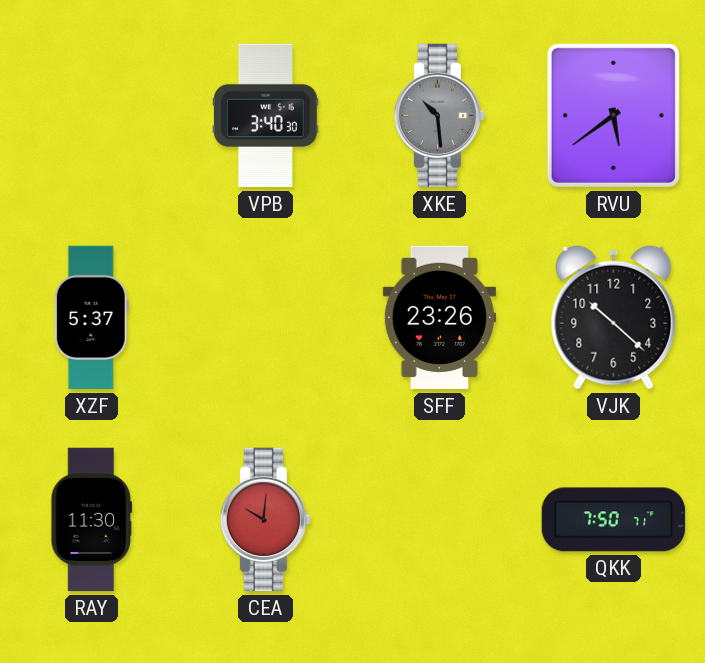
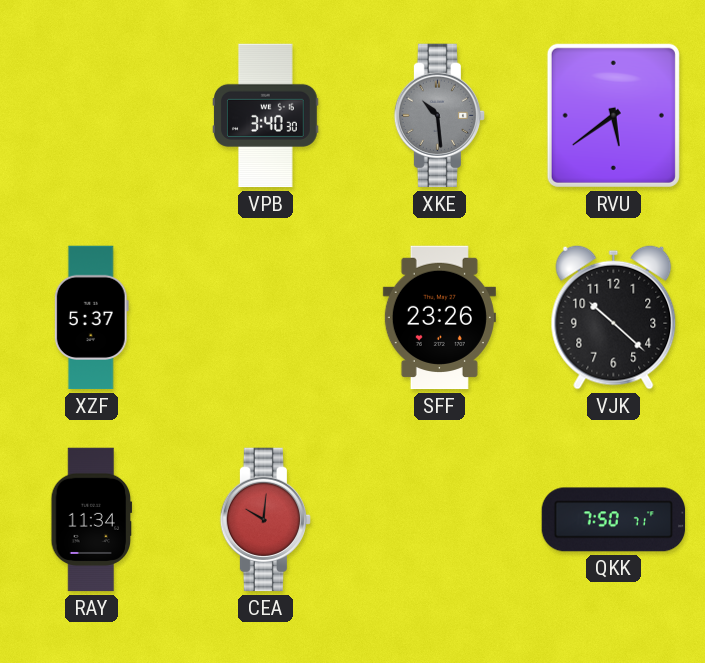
RAY: 11:30 -> 11:34
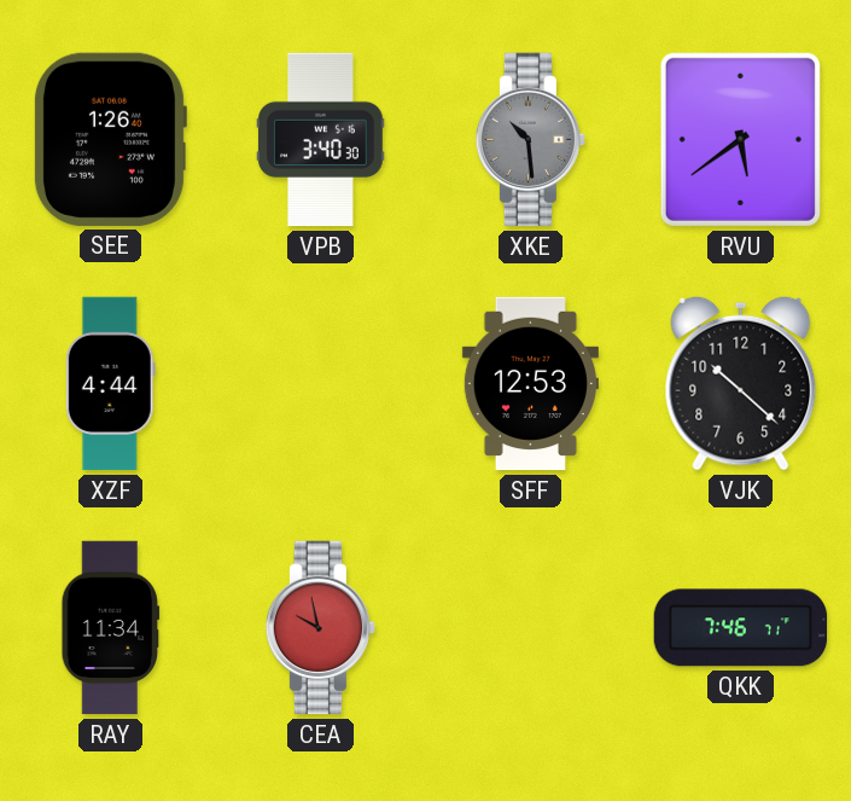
SEE: none -> 1:26
XZF: 5:37 -> 4:44
SFF: 23:26 -> 12:53
CEA: 10:01 -> 9:58
QKK: 7:50 -> 7:46
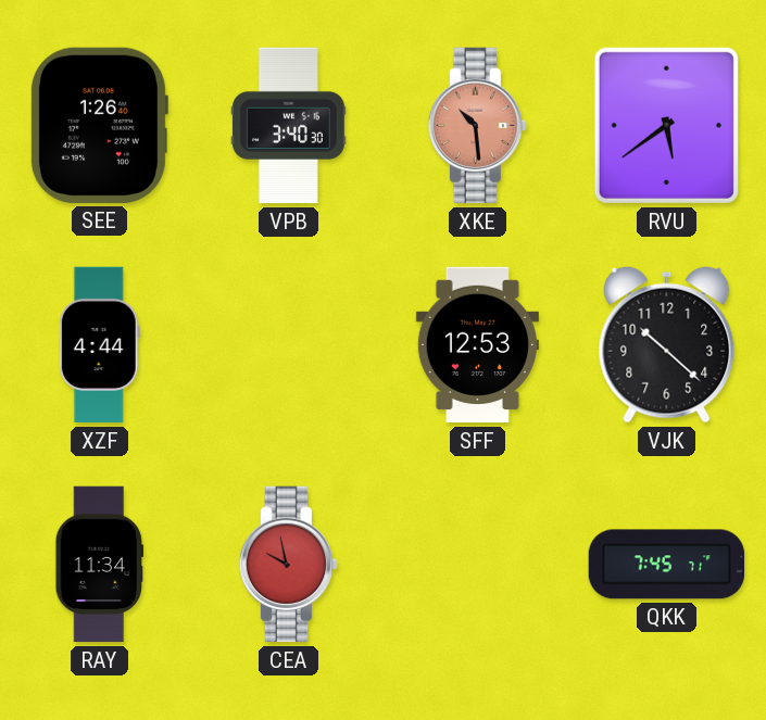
XKE dial: grey -> salmon
QKK: 7:46 -> 7:45
